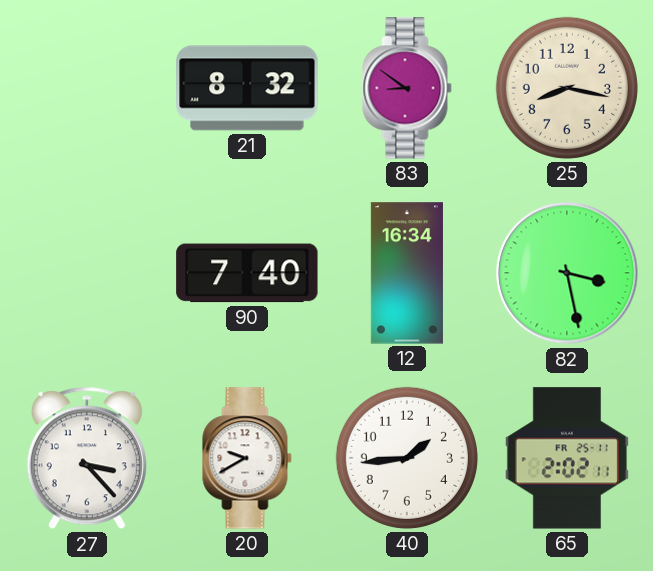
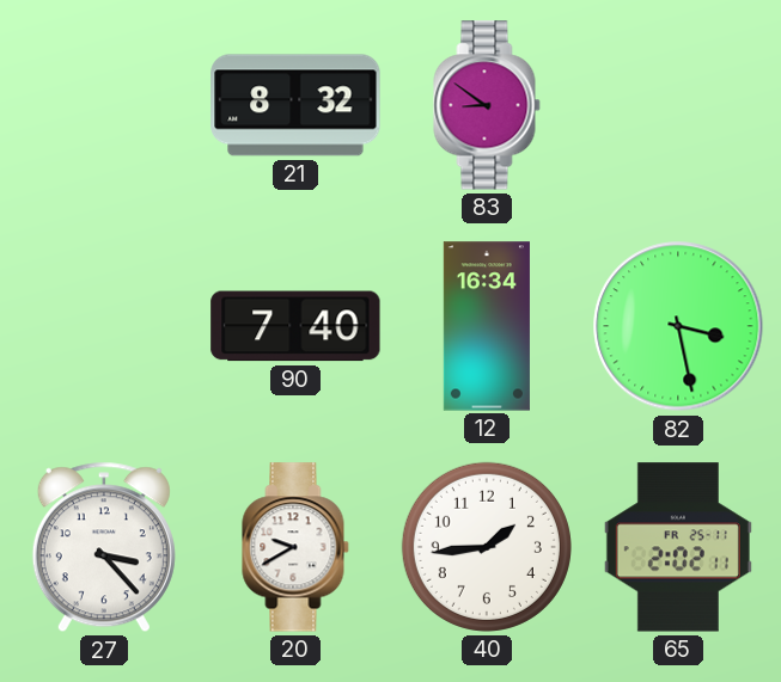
25: 8:17 -> none
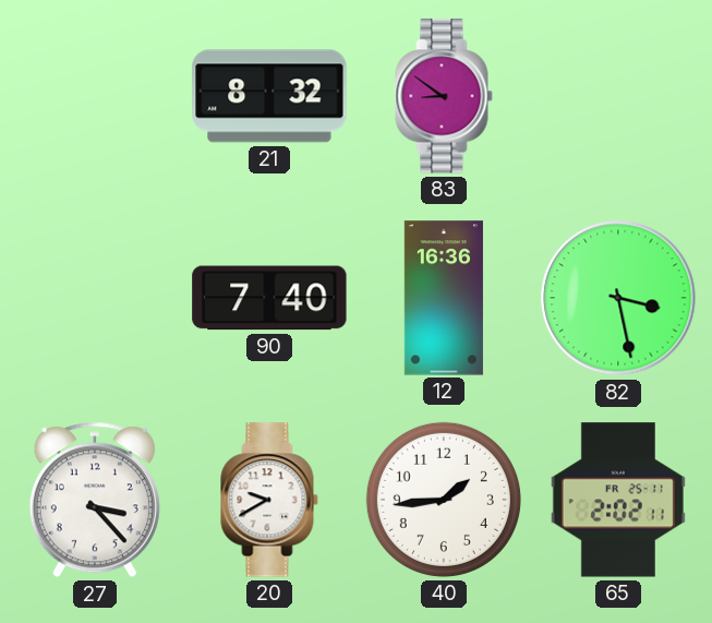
12: 16:34 -> 16:36
